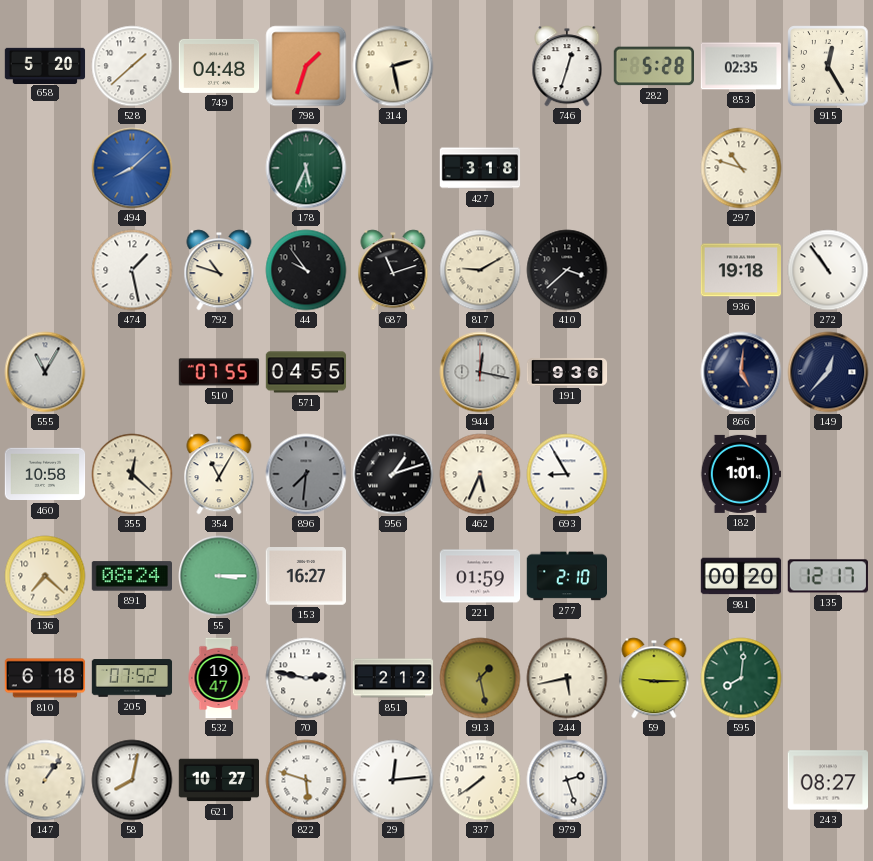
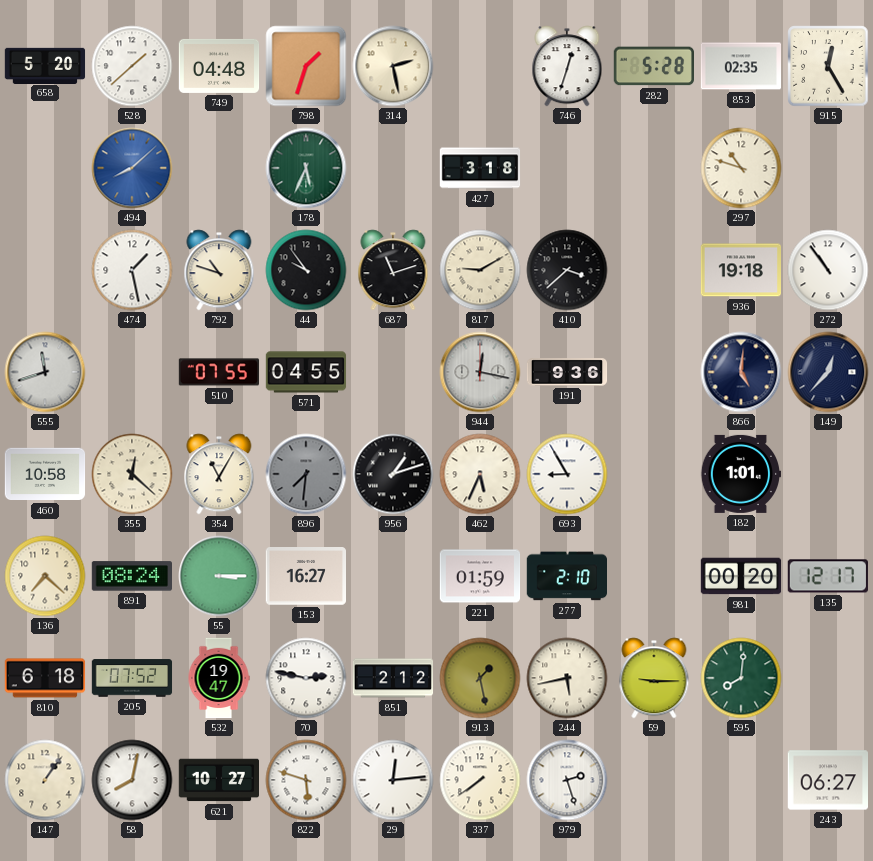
555: 11:05 -> 11:42
243: 08:27 -> 06:27
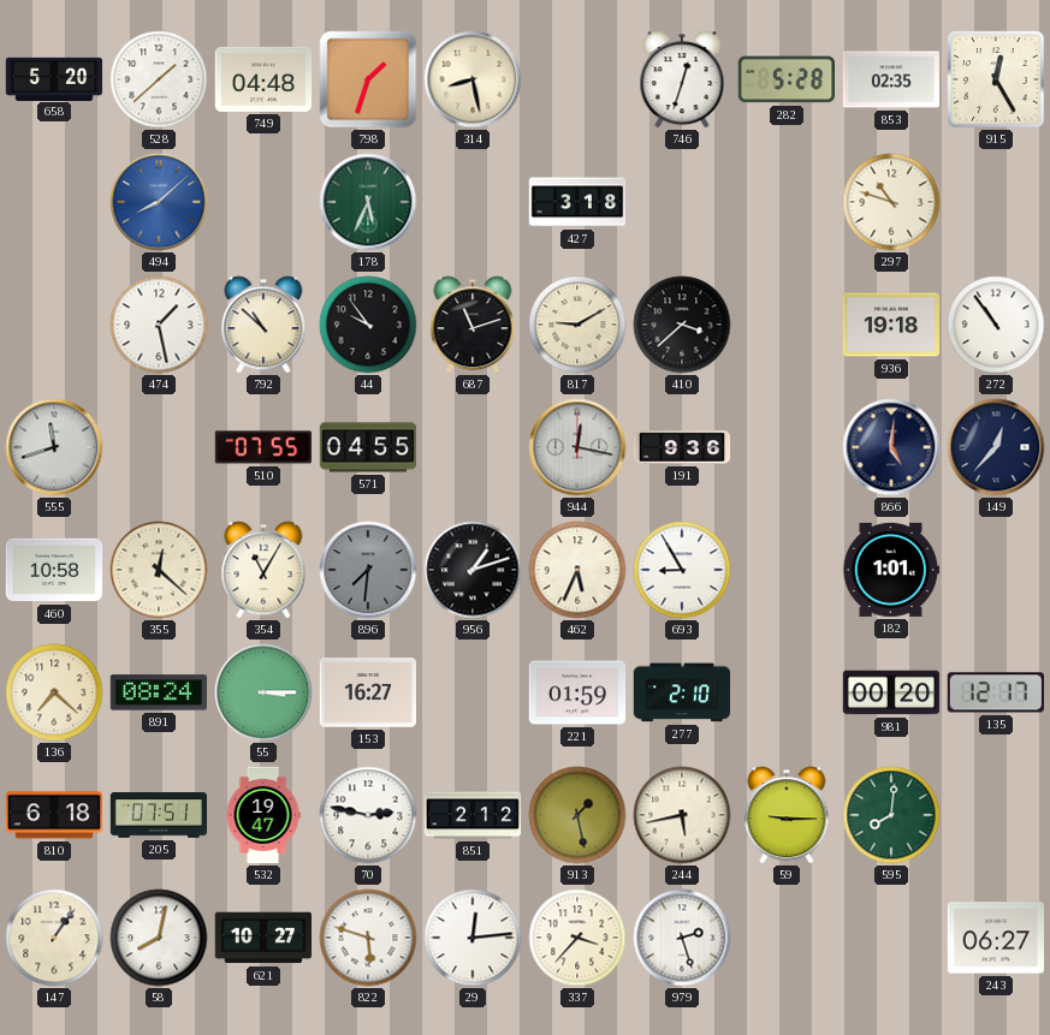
314: 2:28 -> 8:28
792: 10:48 -> 10:52
205: 07:52 -> 07:51
337: 7:39 -> 3:37
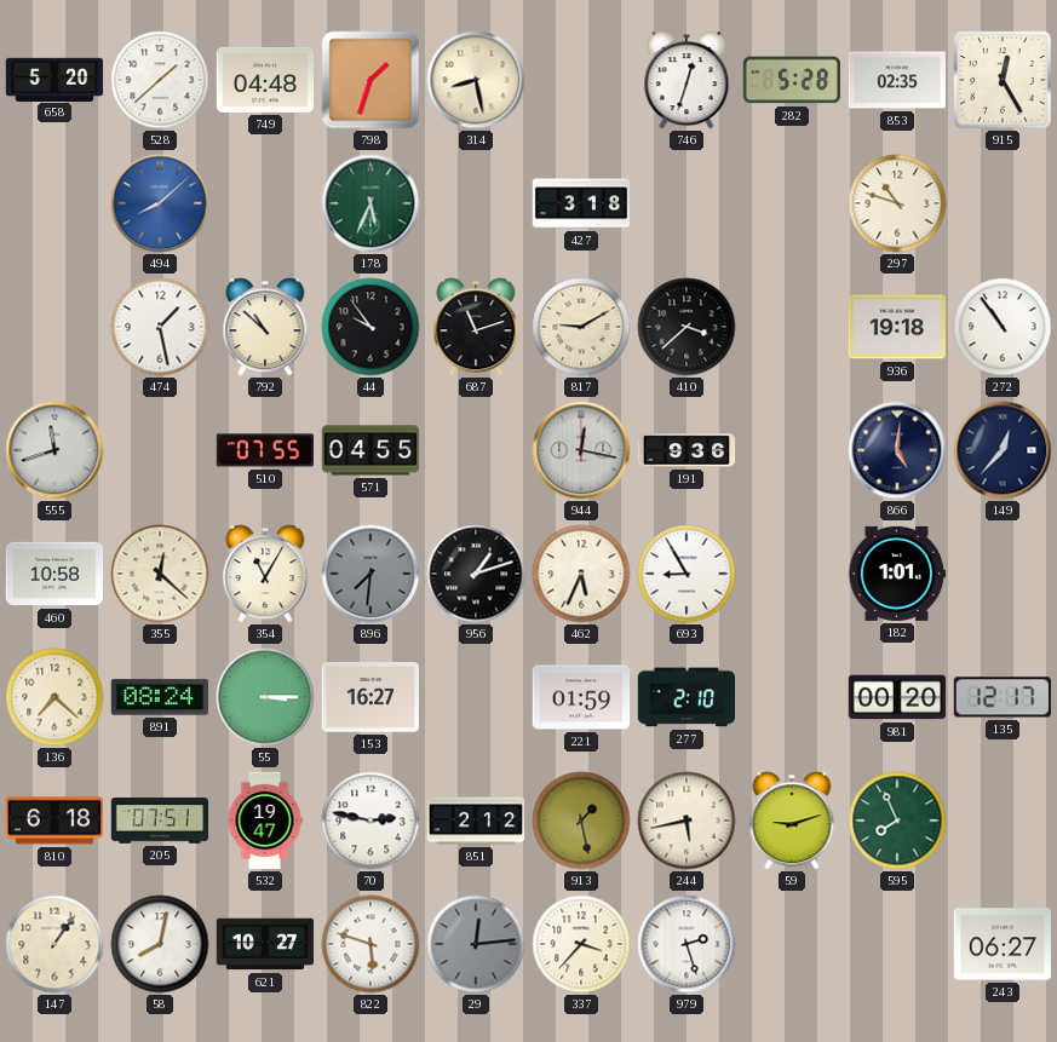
59: 9:15 -> 9:12
595: 8:01 -> 7:56
29 dial: white -> grey
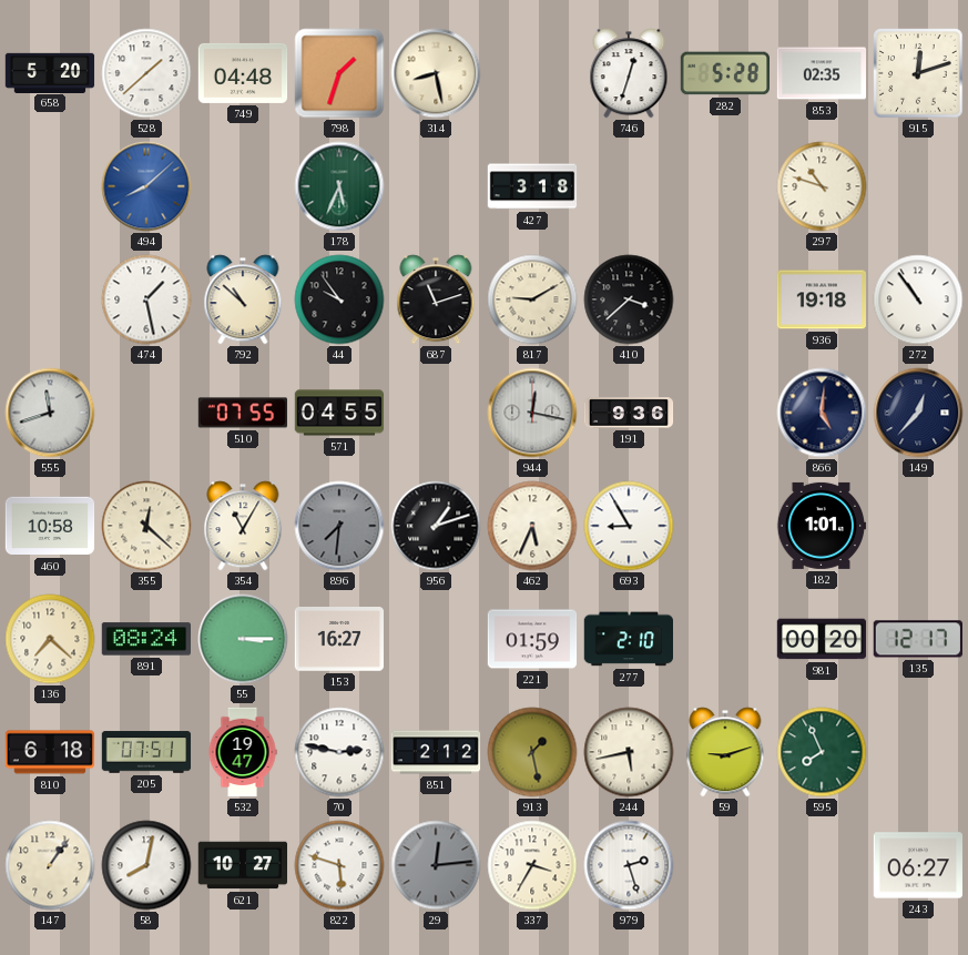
915: 12:25 -> 12:12
337: 3:37 -> 3:35
